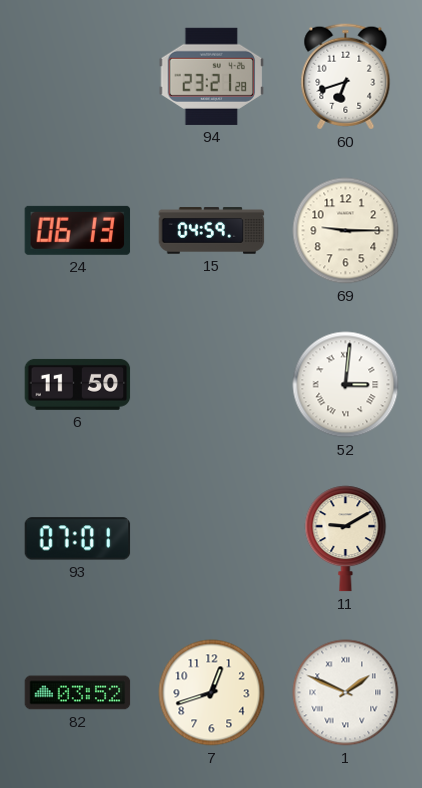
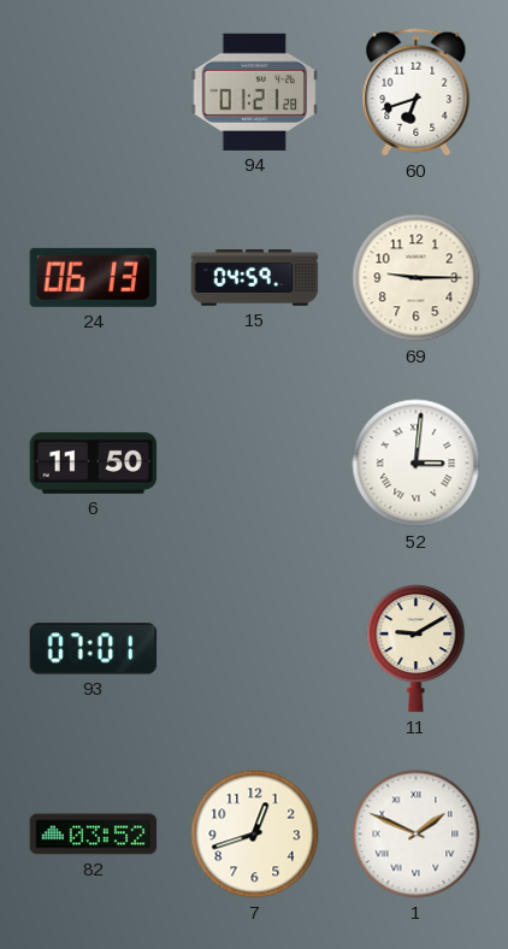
94: 23:21 -> 01:21
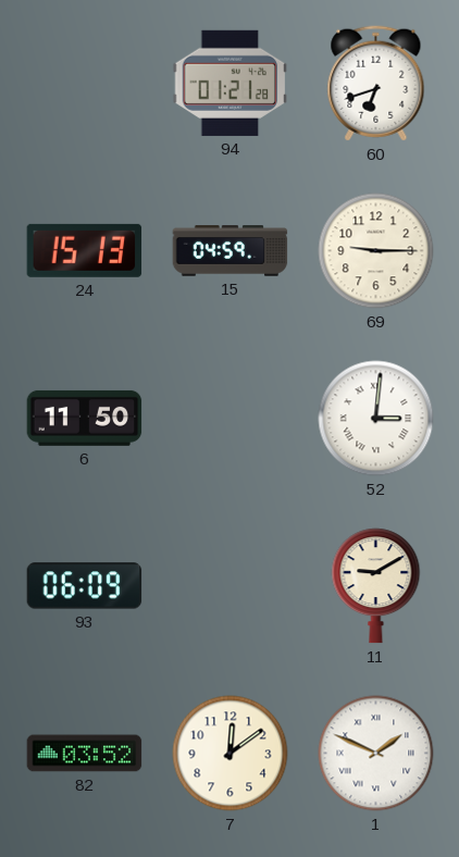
24: 06:13 -> 15:13
93: 07:01 -> 06:09
7: 12:42 -> 12:09
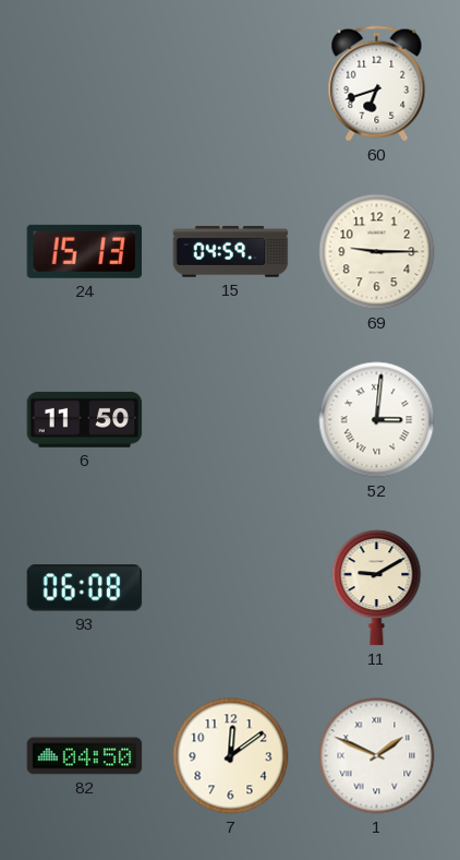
94: 01:21 -> none
93: 06:09 -> 06:08
82: 03:52 -> 04:50
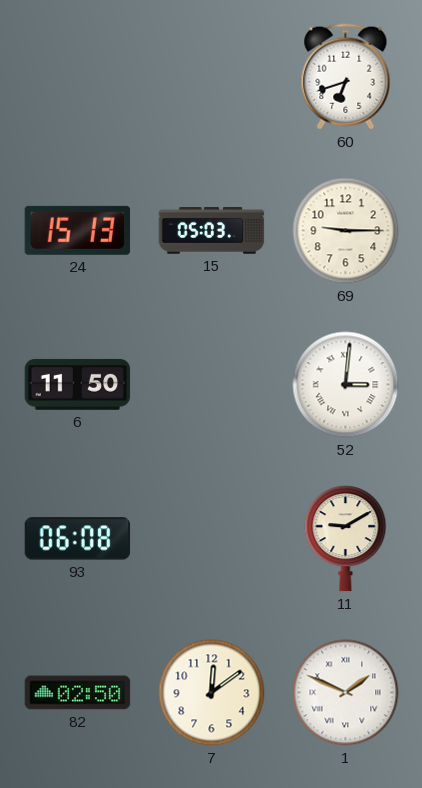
15: 04:59 -> 05:03
82: 04:50 -> 02:50
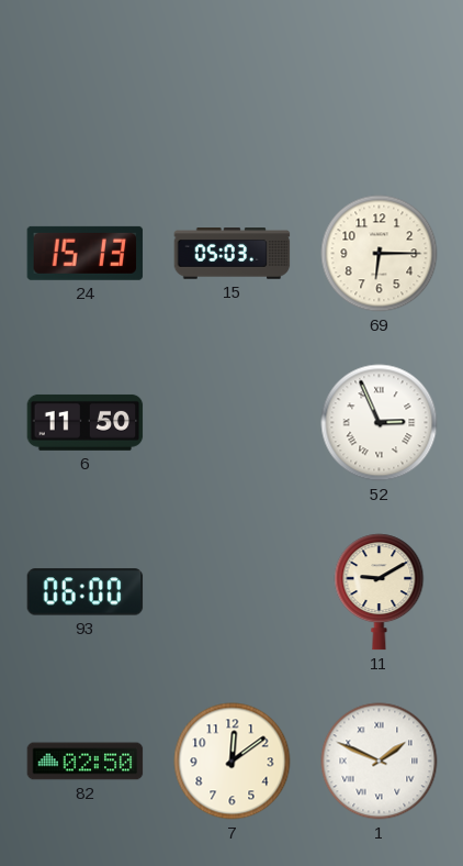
60: 6:42 -> none
69: 9:15 -> 6:15
52: 3:01 -> 2:56
93: 06:08 -> 06:00
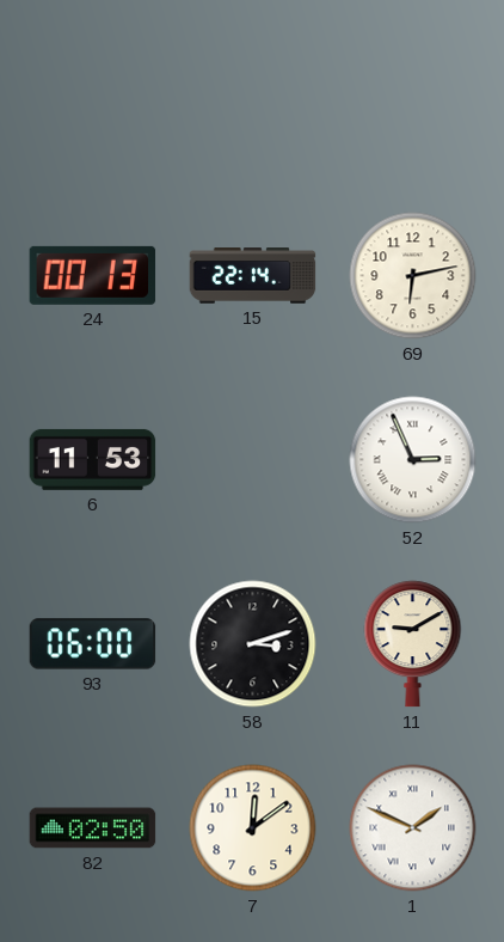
24: 15:13 -> 00:13
15: 05:03 -> 22:14
69: 6:15 -> 6:13
6: 11:50 -> 11:53
58: none -> 3:12
